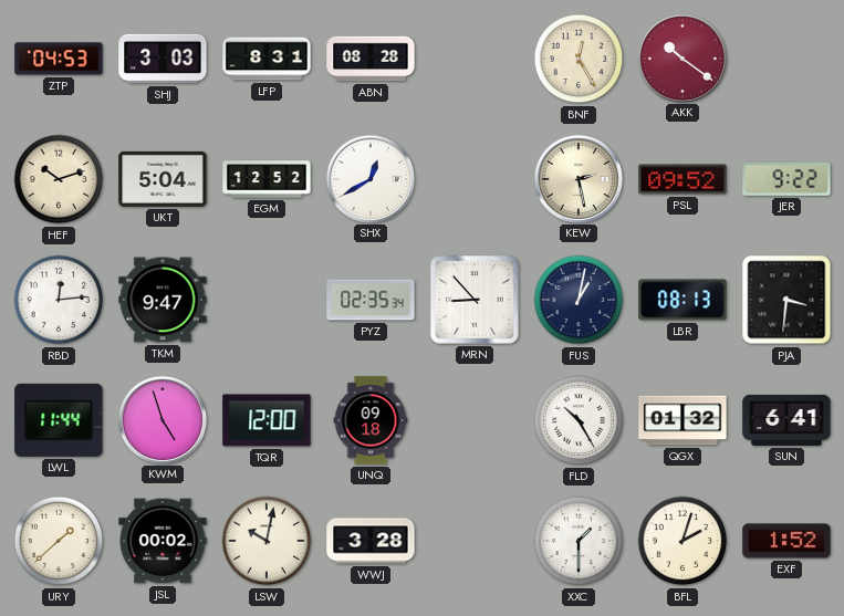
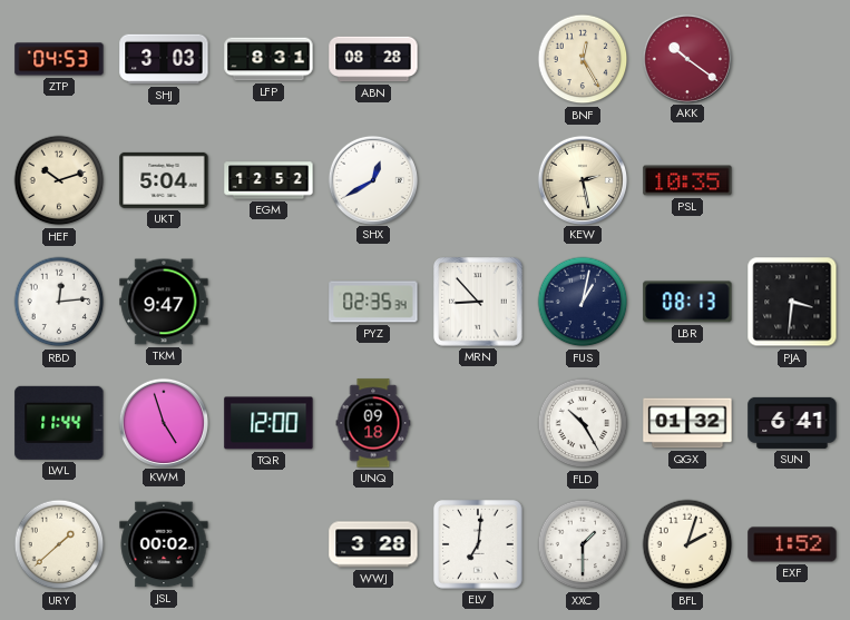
PSL: 09:52 -> 10:35
JER: 9:22 -> none
LSW: 10:02 -> none
ELV: none -> 7:01
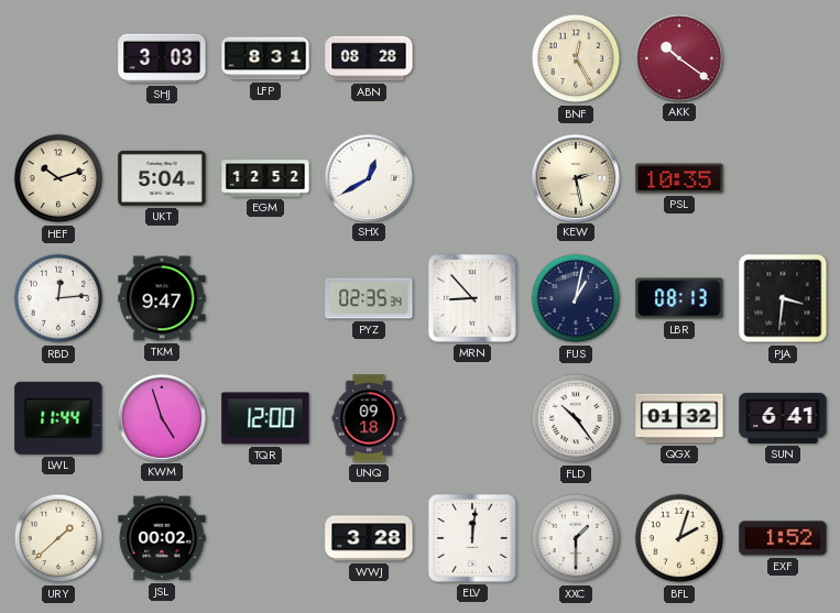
ZTP: 04:53 -> none
FLD: 10:25 -> 10:24
ELV: 7:01 -> 12:01
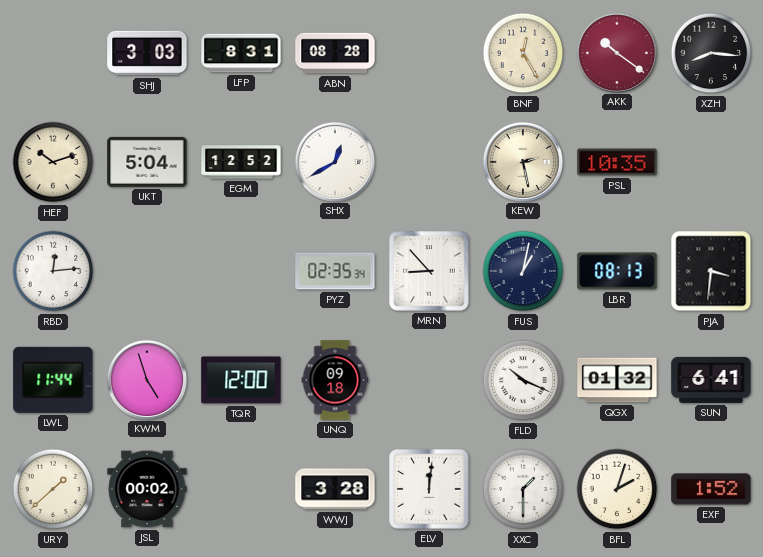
XZH: none -> 8:16
TKM: 9:47 -> none
FLD: 10:24 -> 10:19
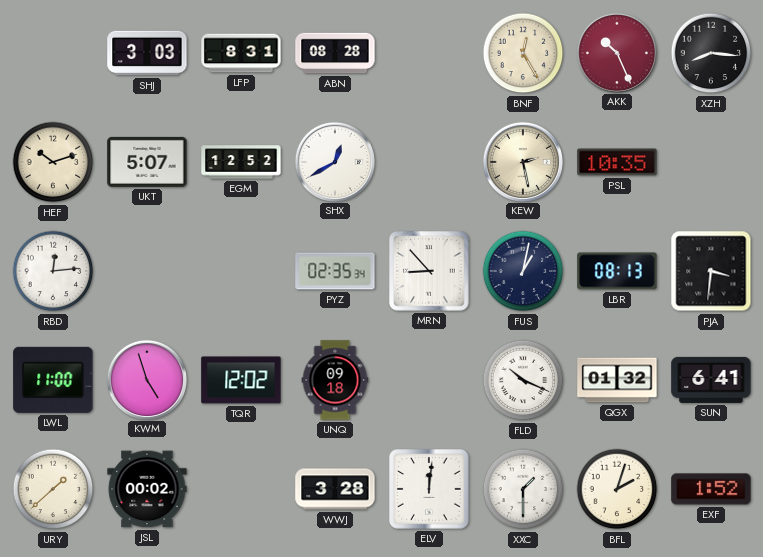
AKK: 10:21 -> 10:26
UKT: 5:04 -> 5:07
LWL: 11:44 -> 11:00
TQR: 12:00 -> 12:02
